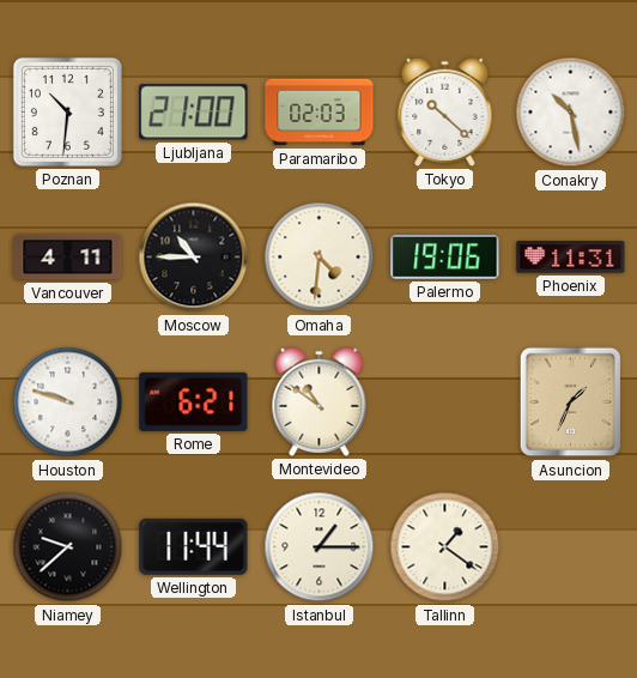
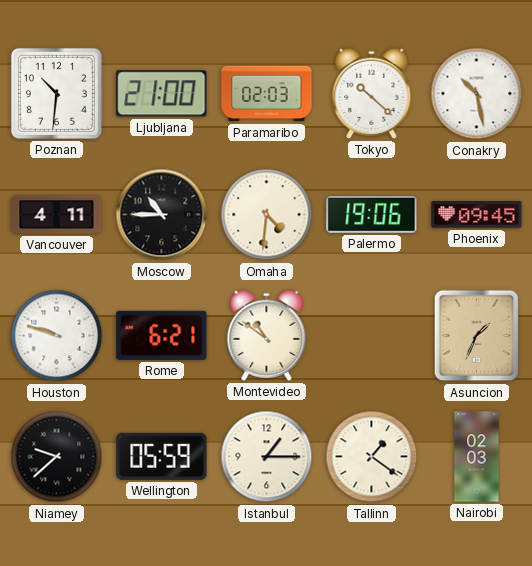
Phoenix: 11:31 -> 09:45
Wellington: 11:44 -> 05:59
Nairobi: none -> 02:03
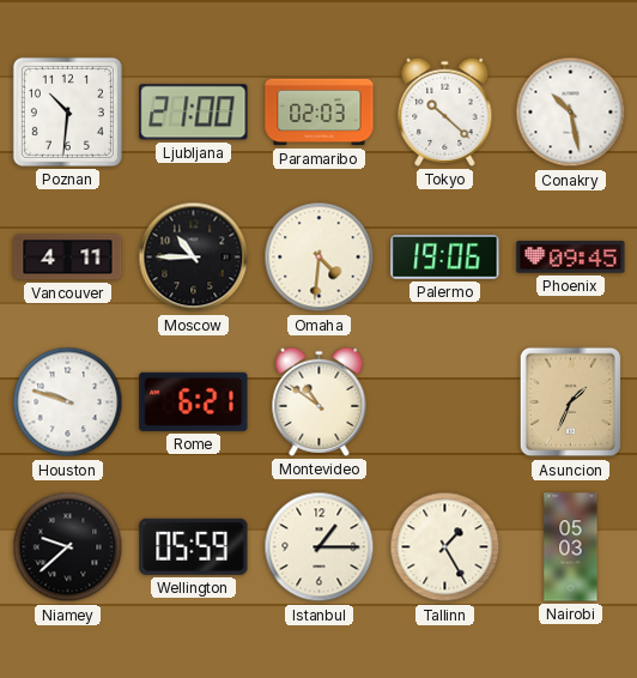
Tallinn: 1:21 -> 1:25
Nairobi: 02:03 -> 05:03
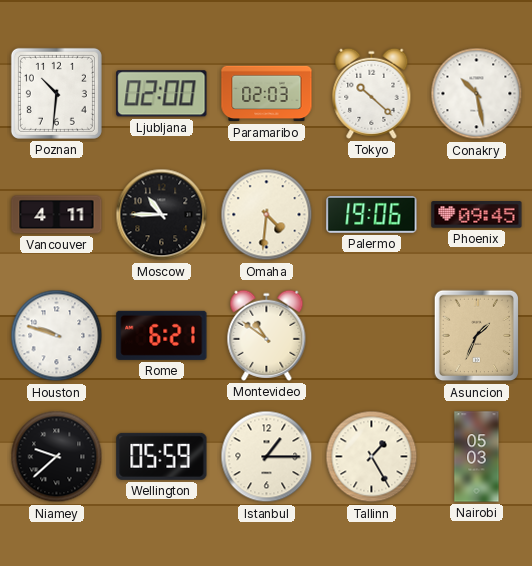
Ljubljana: 21:00 -> 02:00
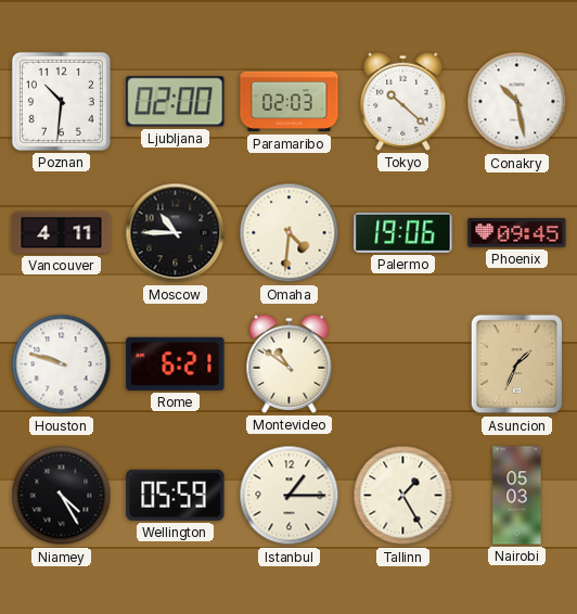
Niamey: 9:38 -> 4:25
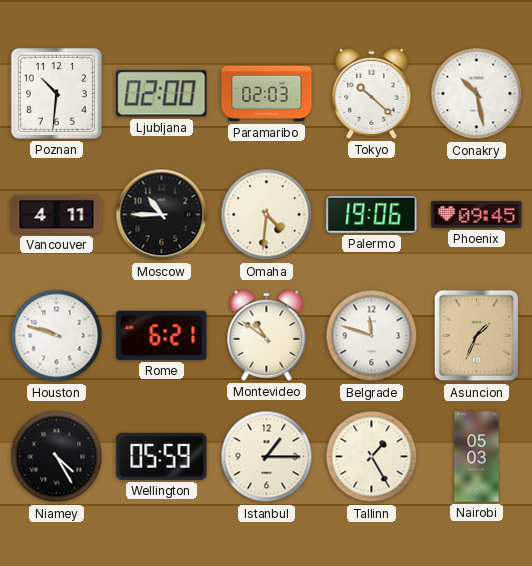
Belgrade: none -> 11:48
